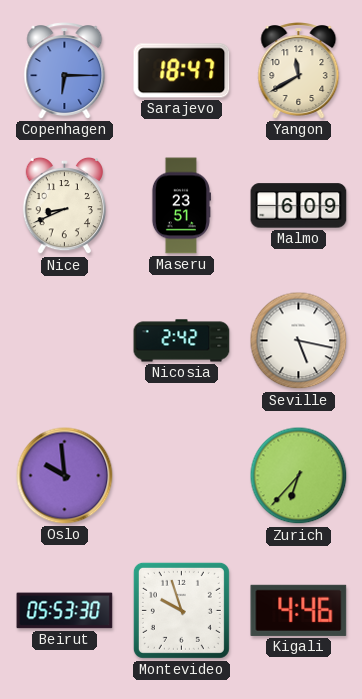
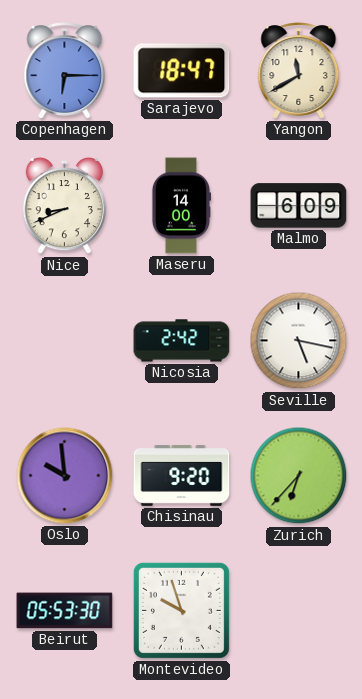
Maseru: 23:51 -> 14:00
Chisinau: none -> 9:20
Kigali: 4:46 -> none
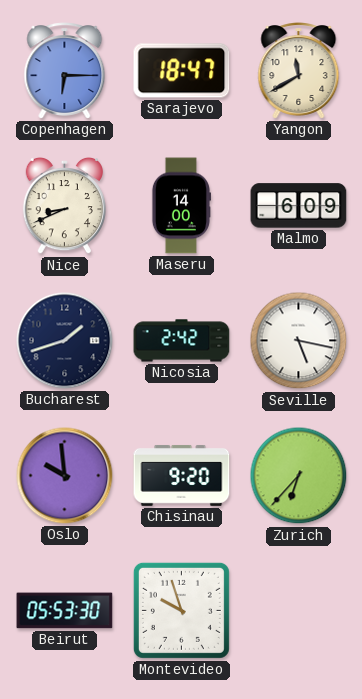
Bucharest: none -> 1:42
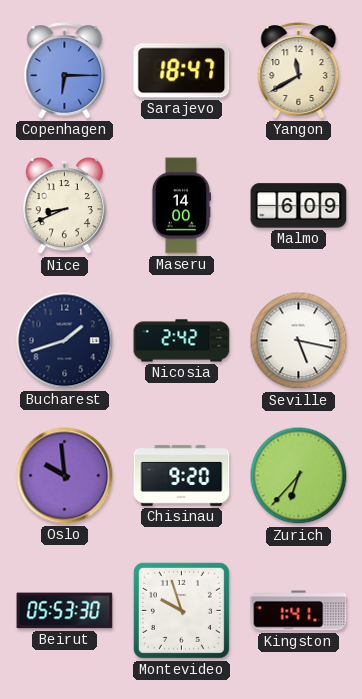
Kingston: none -> 1:41
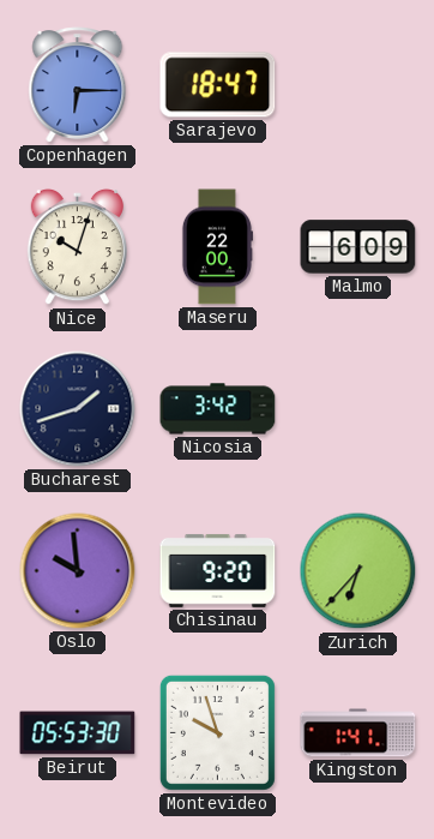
Yangon: 11:40 -> none
Nice: 8:41 -> 10:03
Maseru: 14:00 -> 22:00
Nicosia: 2:42 -> 3:42
Seville: 5:17 -> none
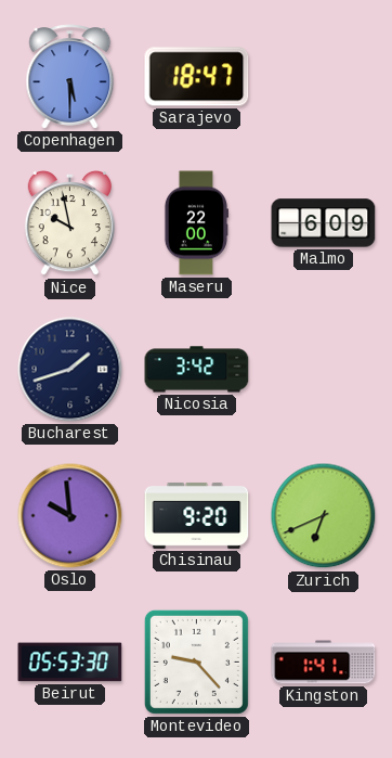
Copenhagen: 6:15 -> 5:30
Nice: 10:03 -> 9:58
Zurich: 6:37 -> 6:41
Montevideo: 9:57 -> 9:23
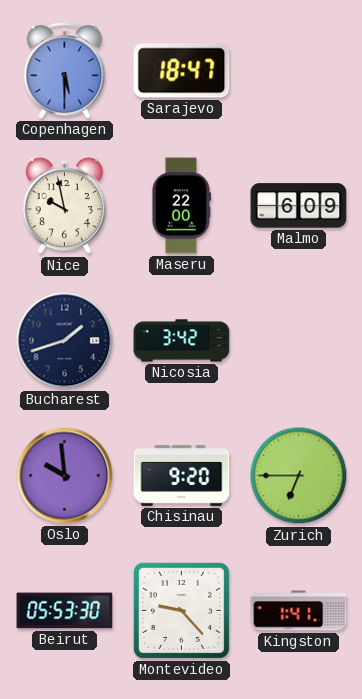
Zurich: 6:41 -> 6:45
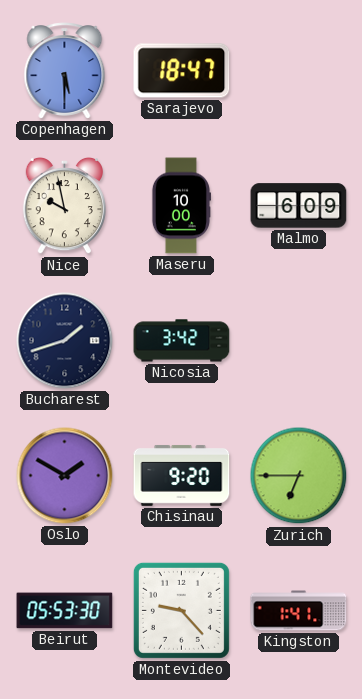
Maseru: 22:00 -> 10:00
Oslo: 9:59 -> 1:50
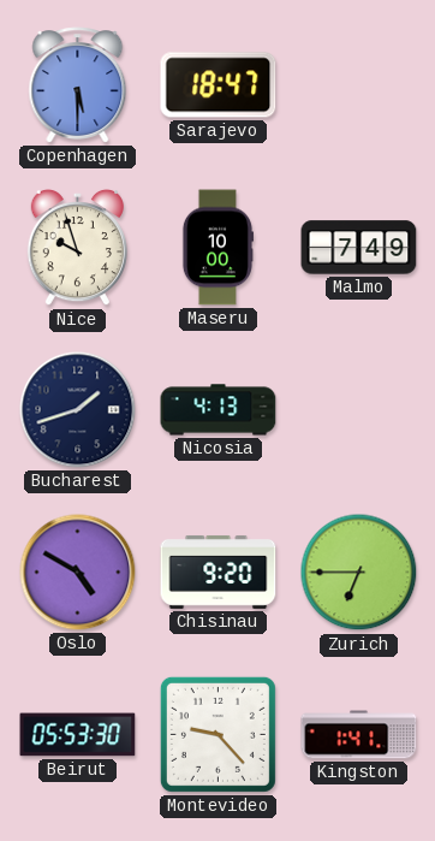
Nice: 9:58 -> 9:57
Malmo: 6:09 -> 7:49
Nicosia: 3:42 -> 4:13
Oslo: 1:50 -> 4:50
